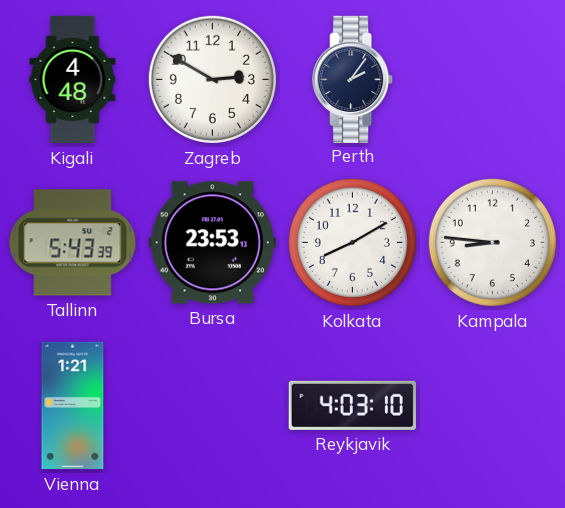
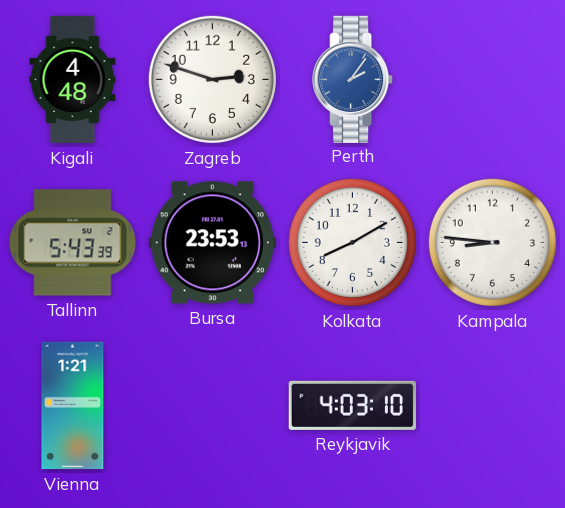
Zagreb: 2:50 -> 2:48
Perth dial: navy -> blue
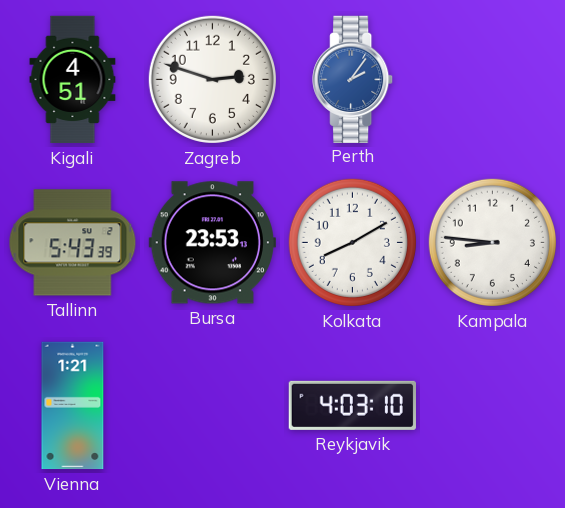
Kigali: 4:48 -> 4:51
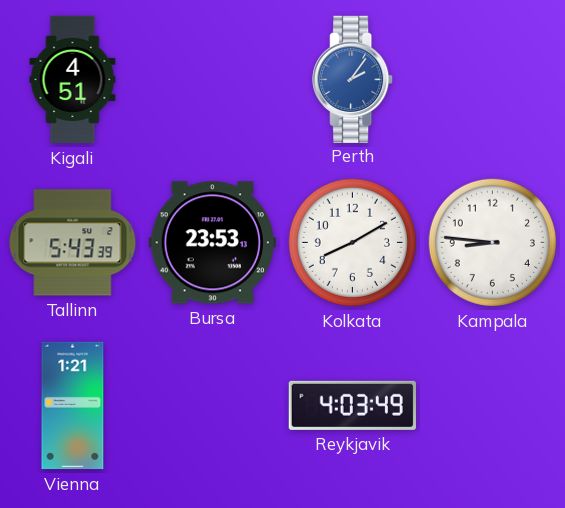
Zagreb: 2:48 -> none
Reykjavik: 4:03:10 -> 4:03:49
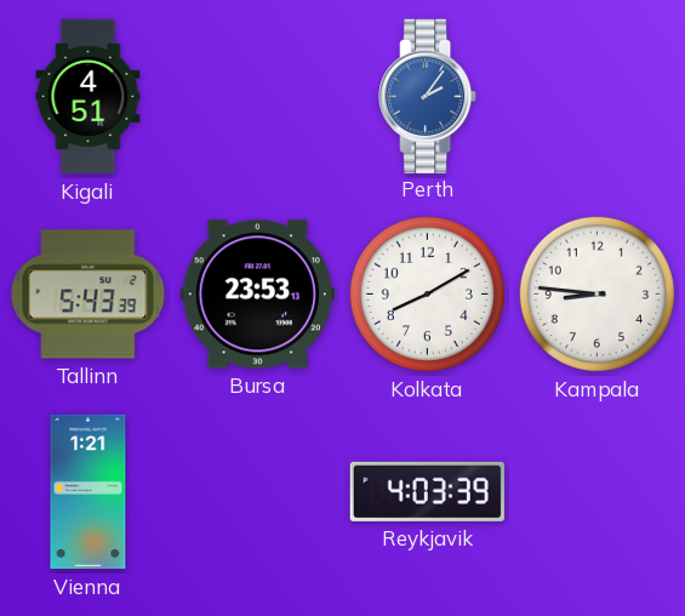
Reykjavik: 4:03:49 -> 4:03:39
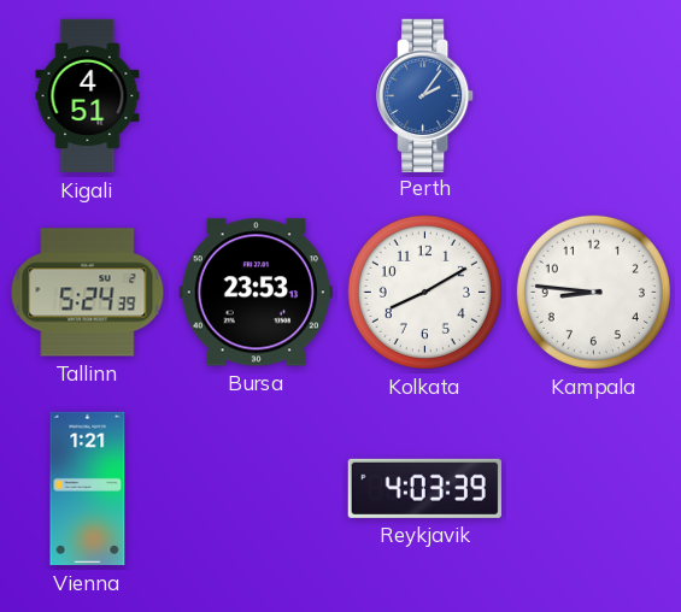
Tallinn: 5:43 -> 5:24
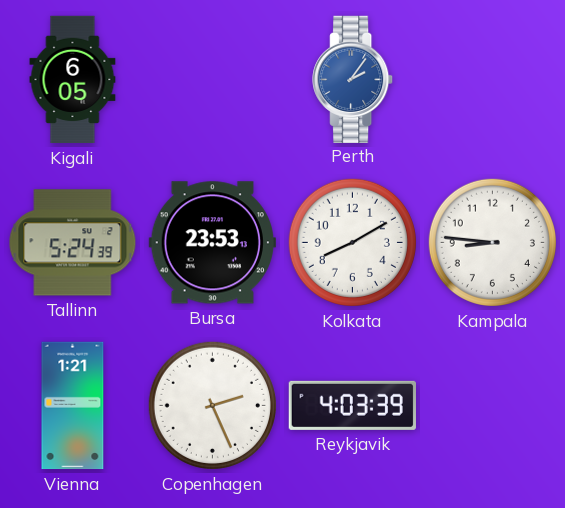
Kigali: 4:51 -> 6:05
Copenhagen: none -> 2:26
